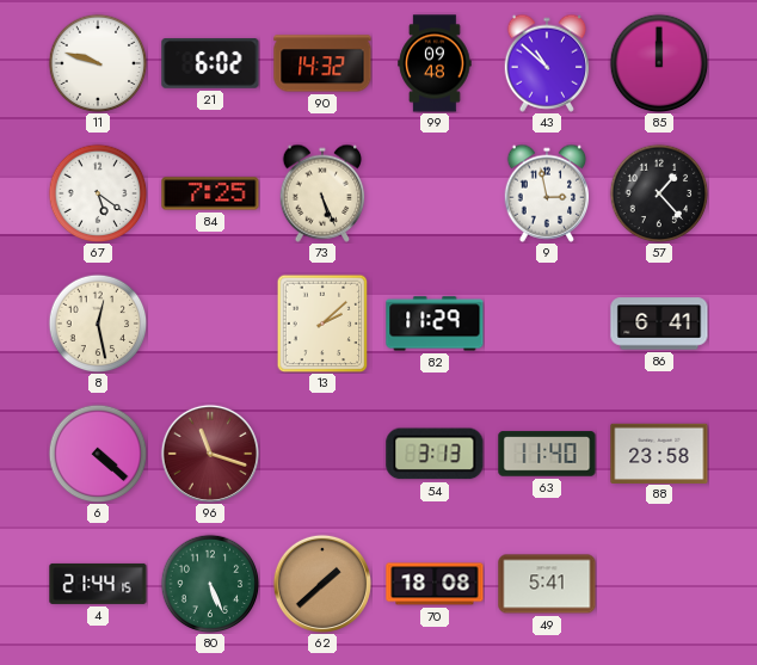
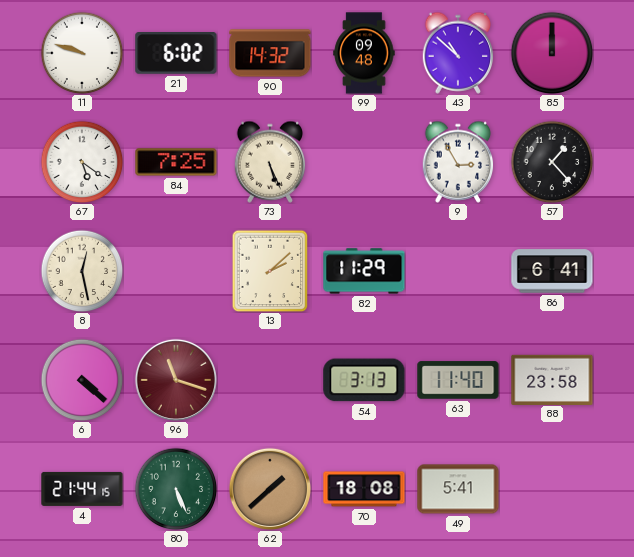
9: 2:58 -> 2:55
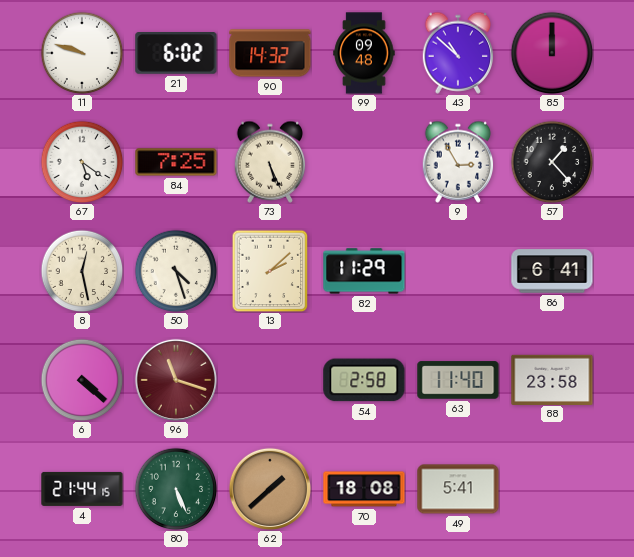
50: none -> 4:27
54: 3:13 -> 2:58
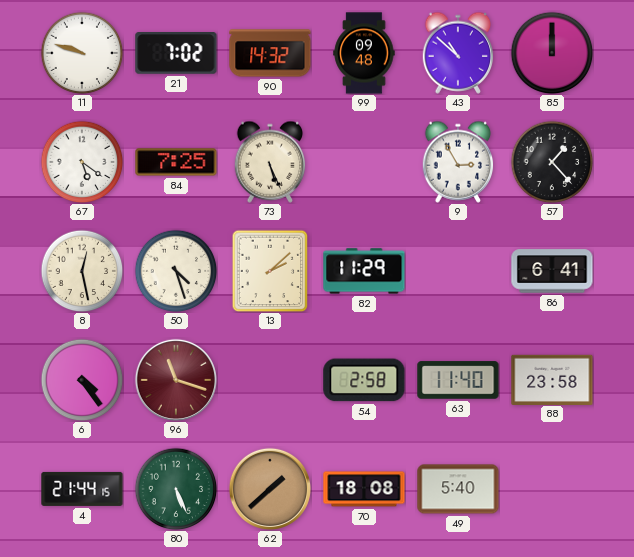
21: 6:02 -> 7:02
6: 4:22 -> 4:24
49: 5:41 -> 5:40
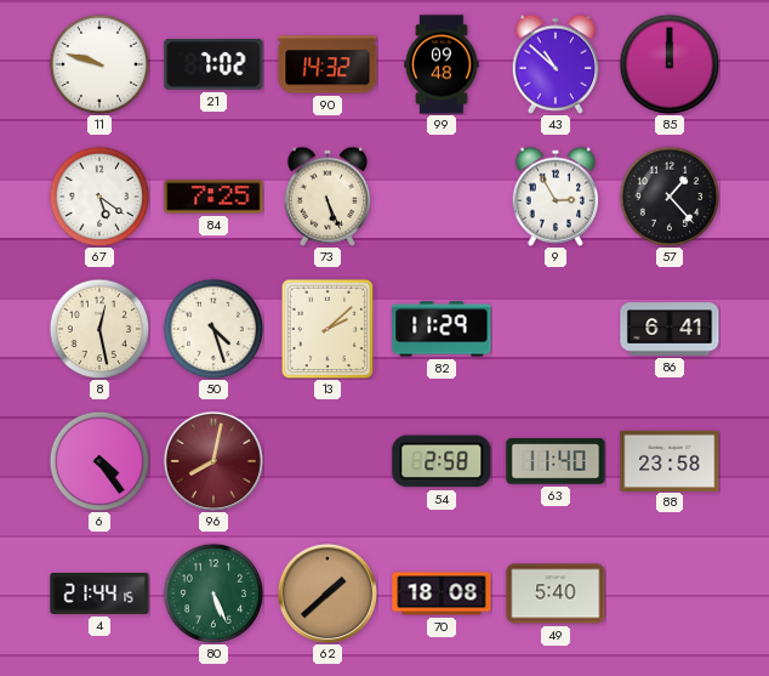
96: 11:18 -> 8:02
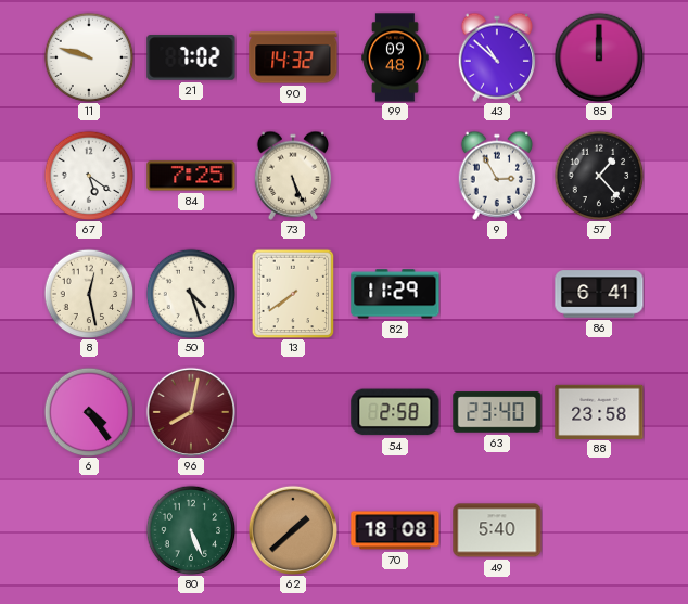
13: 2:08 -> 7:39
63: 11:40 -> 23:40
4: 21:44 -> none
